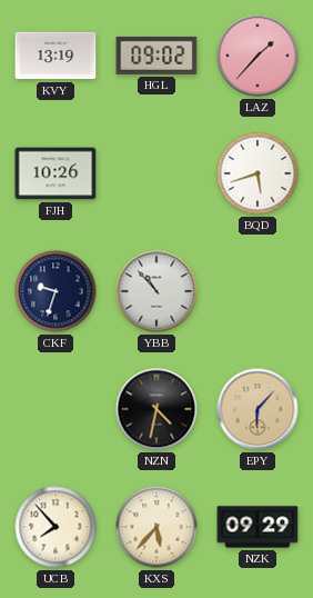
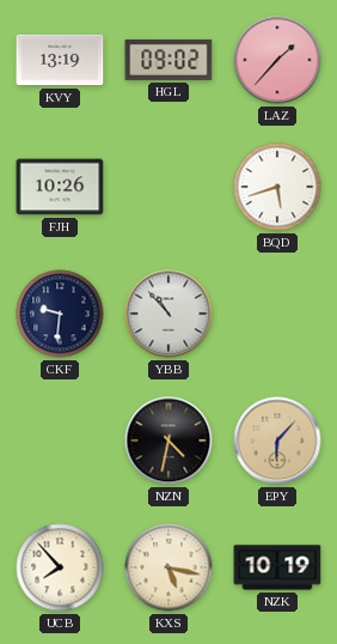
CKF: 9:33 -> 9:31
KXS: 5:37 -> 5:17
NZK: 09:29 -> 10:19
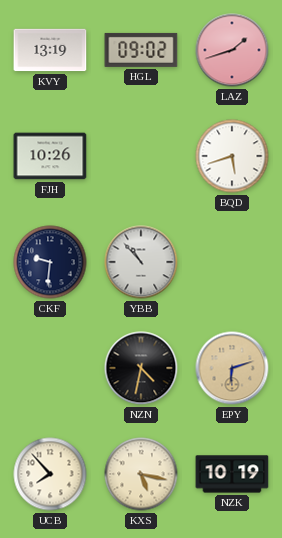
LAZ: 1:37 -> 1:42
EPY: 6:07 -> 6:12
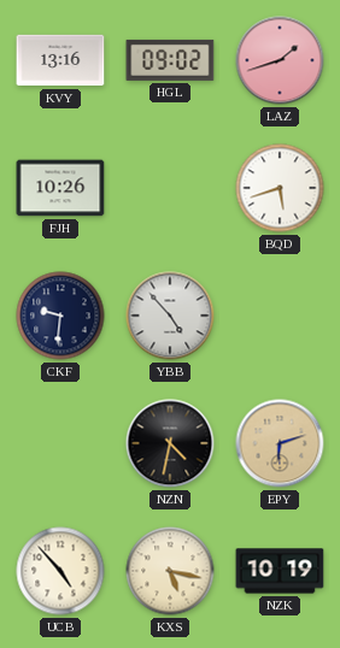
KVY: 13:19 -> 13:16
YBB: 10:53 -> 4:53
UCB: 7:53 -> 4:53
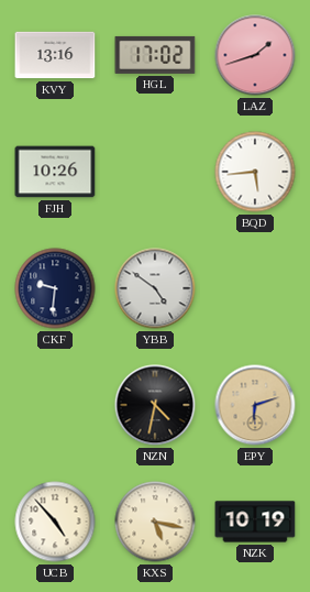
HGL: 09:02 -> 17:02
BQD: 5:42 -> 5:44
YBB: 4:53 -> 4:51
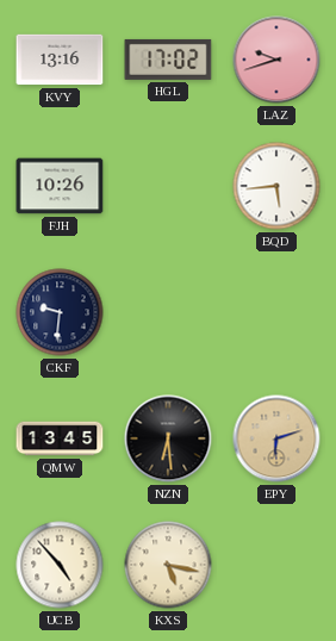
LAZ: 1:42 -> 9:42
YBB: 4:51 -> none
QMW: none -> 13:45
NZN: 4:32 -> 6:29
NZK: 10:19 -> none
